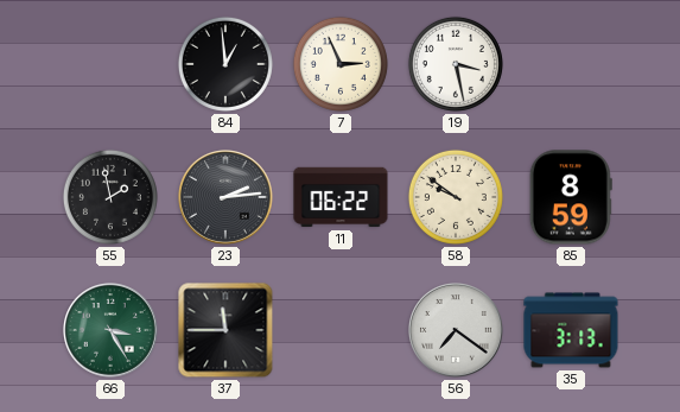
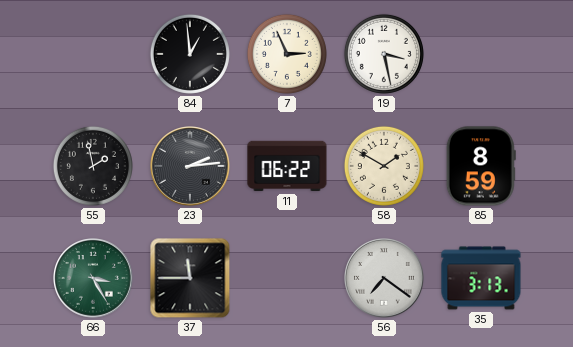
58: 9:51 -> 1:50
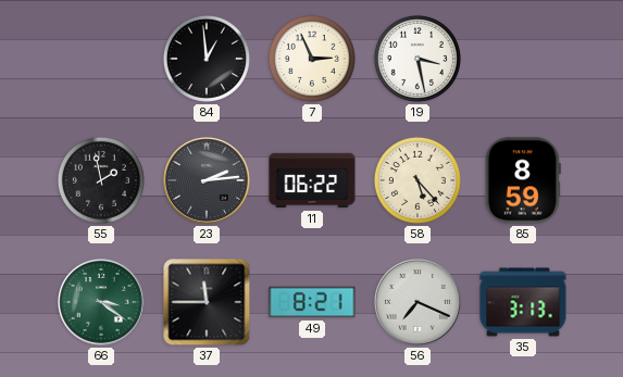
58: 1:50 -> 5:23
66: 3:25 -> 3:21
49: none -> 8:21
56: 7:21 -> 7:19
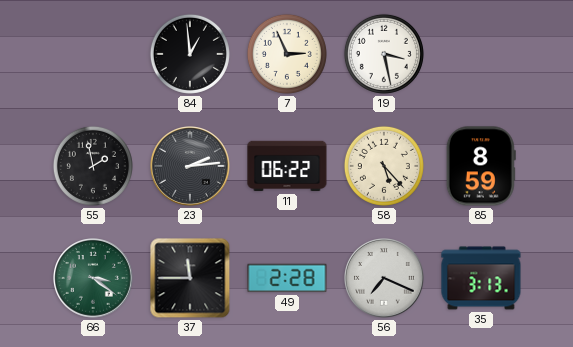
49: 8:21 -> 2:28
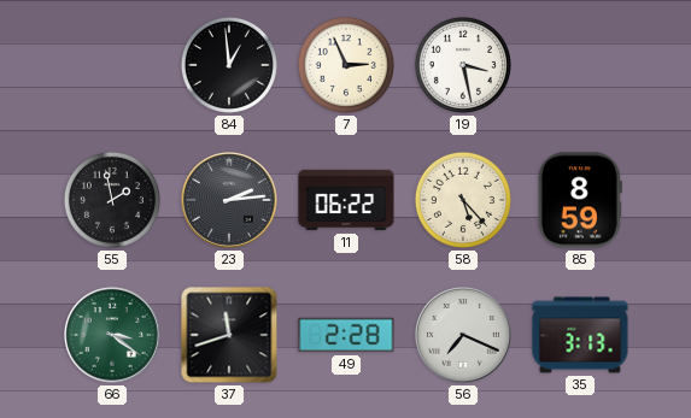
37: 11:45 -> 11:42
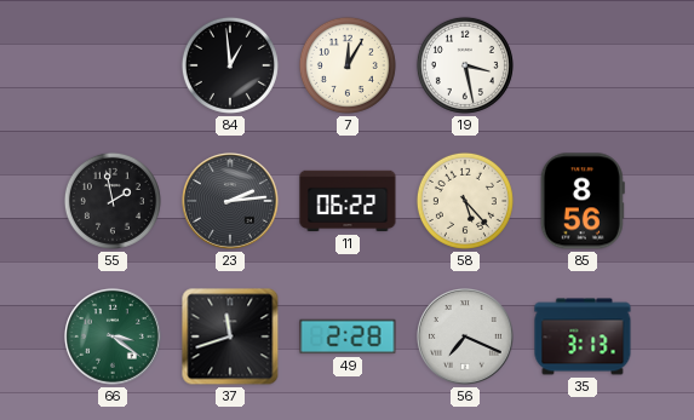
7: 2:56 -> 12:05
85: 8:59 -> 8:56
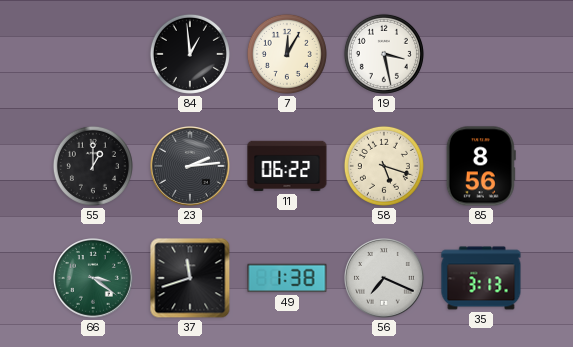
55: 1:58 -> 1:00
58: 5:23 -> 5:18
49: 2:28 -> 1:38
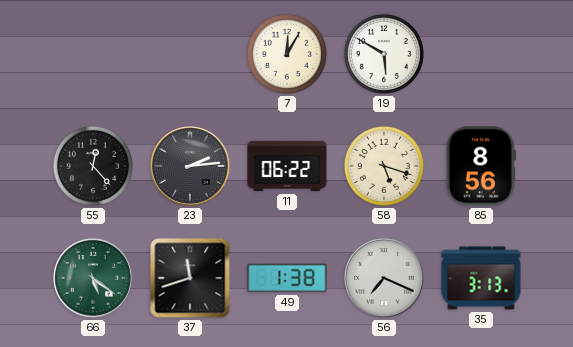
84: 12:59 -> none
19: 3:28 -> 5:50
55: 1:00 -> 12:23
66: 3:21 -> 5:21
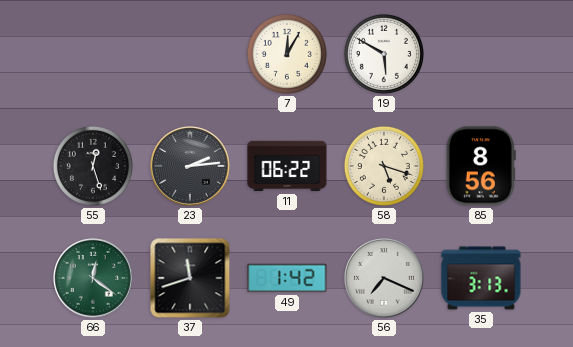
55: 12:23 -> 12:27
66: 5:21 -> 12:21
49: 1:38 -> 1:42
